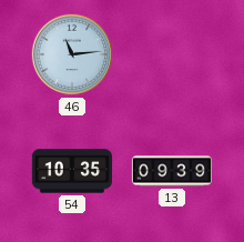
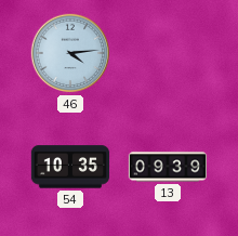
46: 11:14 -> 4:14
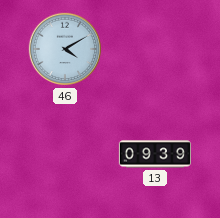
46: 4:14 -> 4:10
54: 10:35 -> none
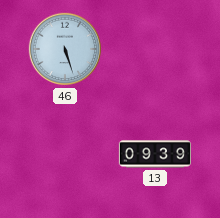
46: 4:10 -> 5:27
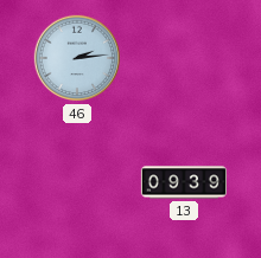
46: 5:27 -> 2:14
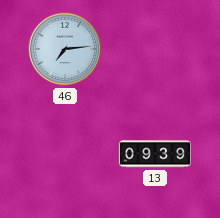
46: 2:14 -> 7:14
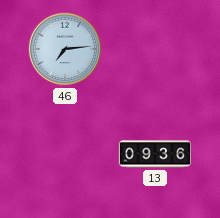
13: 09:39 -> 09:36
